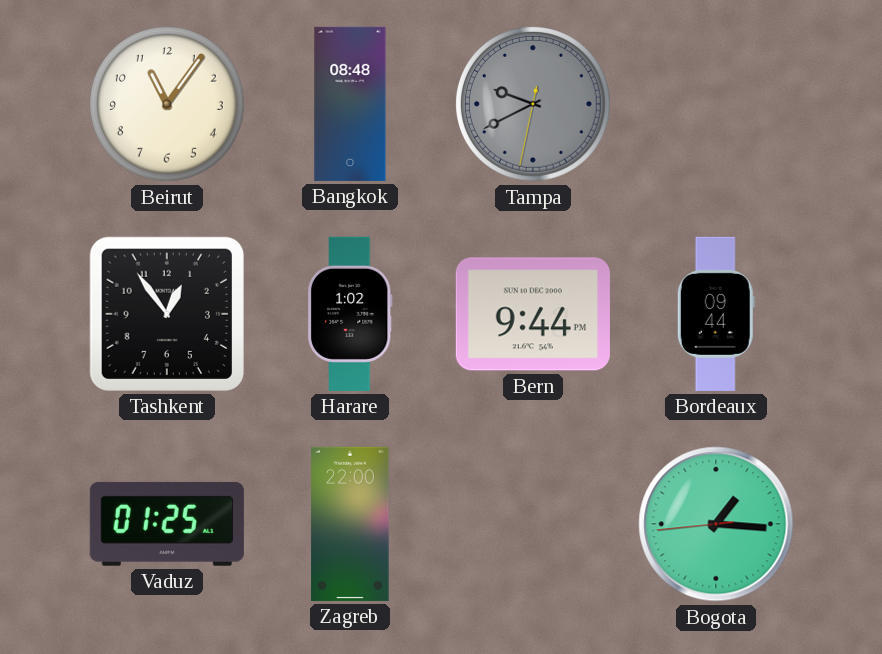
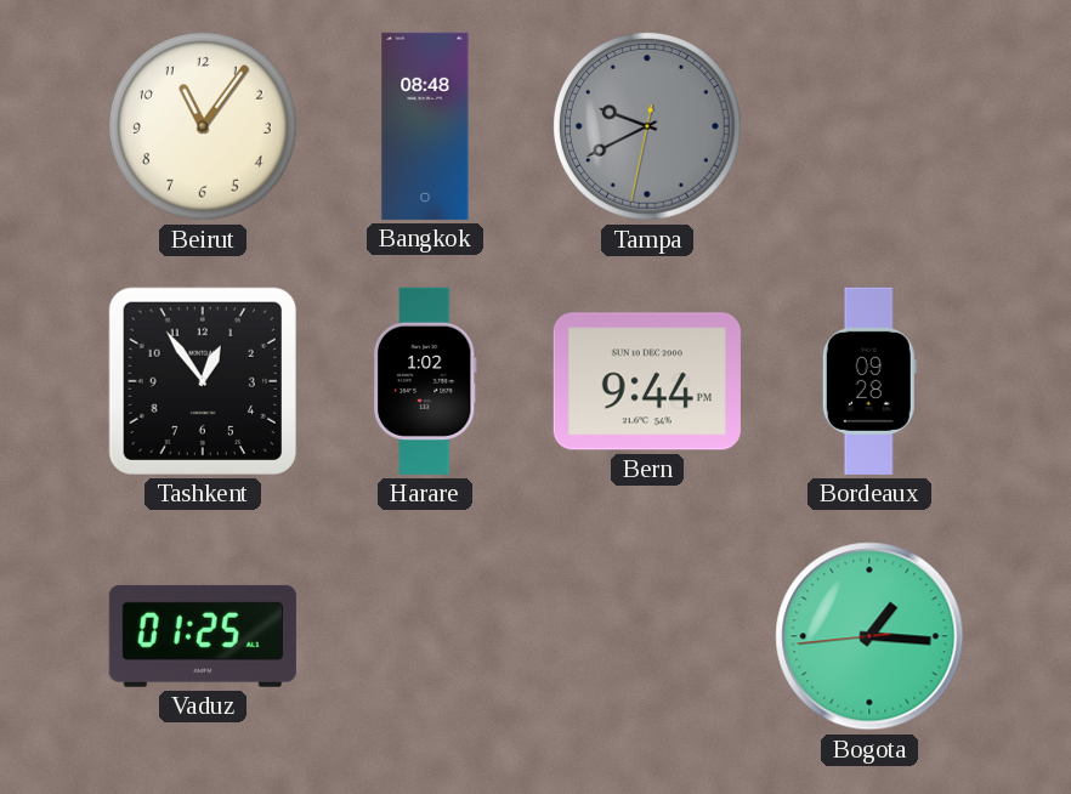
Bordeaux: 09:44 -> 09:28
Zagreb: 22:00 -> none
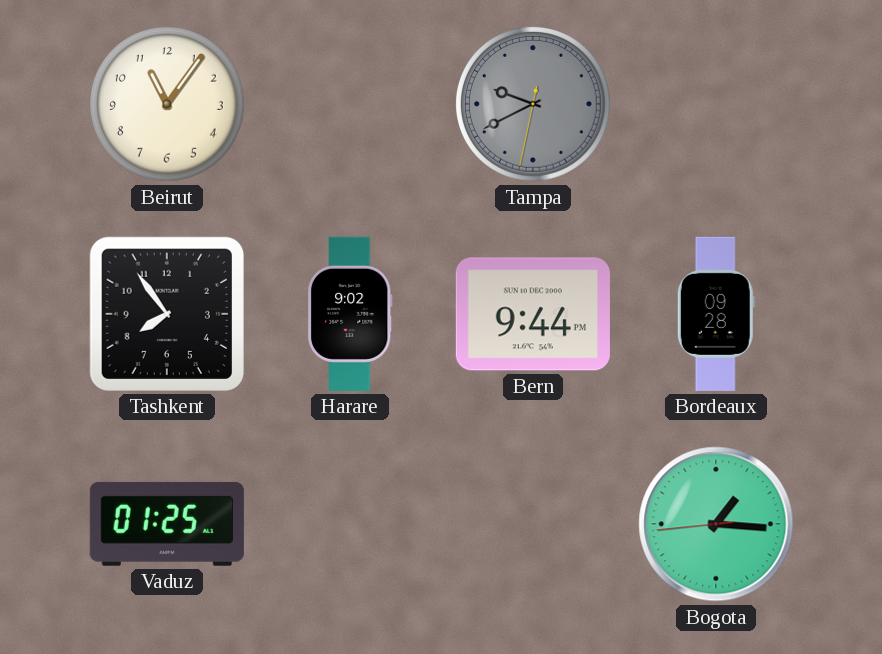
Bangkok: 08:48 -> none
Tashkent: 12:54 -> 7:54
Harare: 1:02 -> 9:02
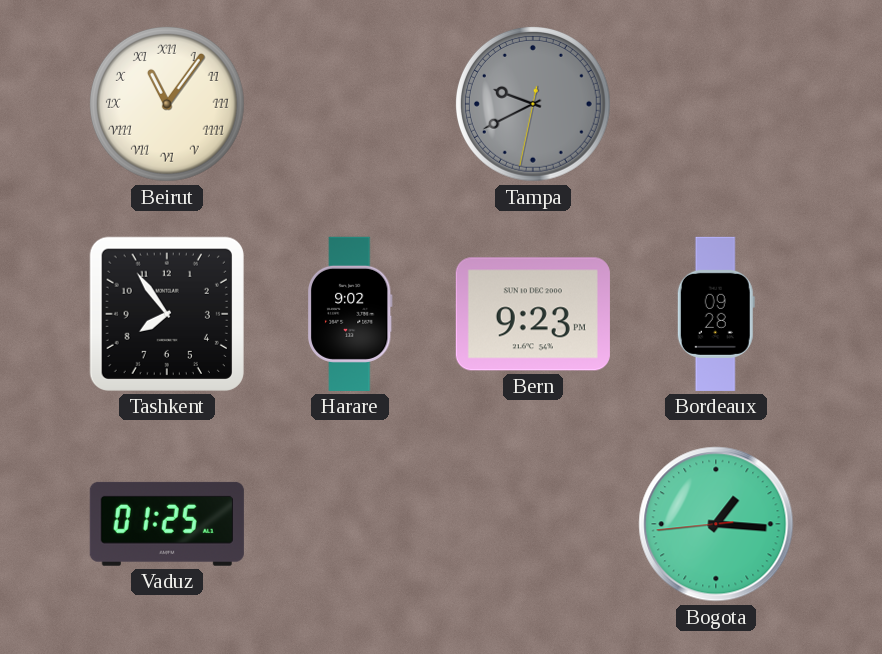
Beirut numerals: Arabic -> Roman
Bern: 9:44 -> 9:23
